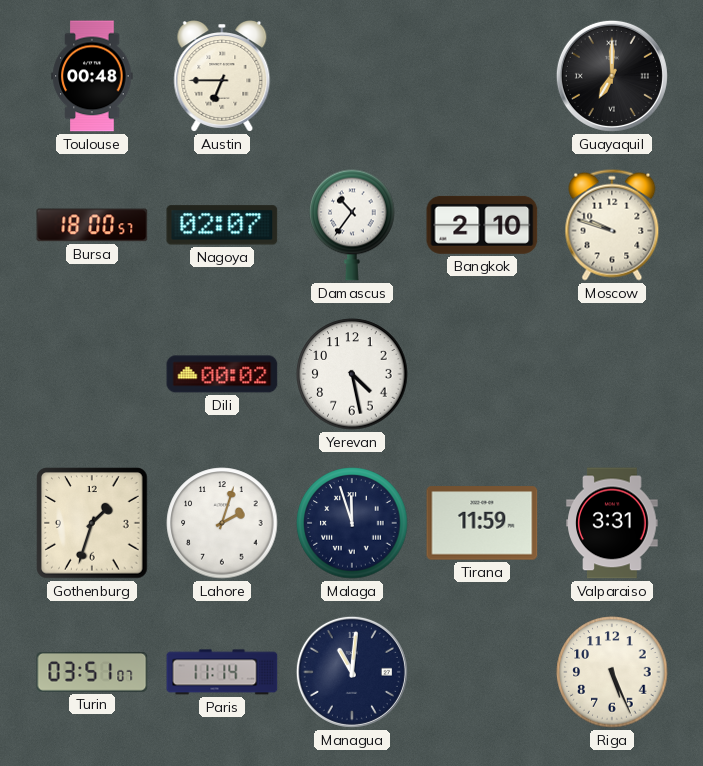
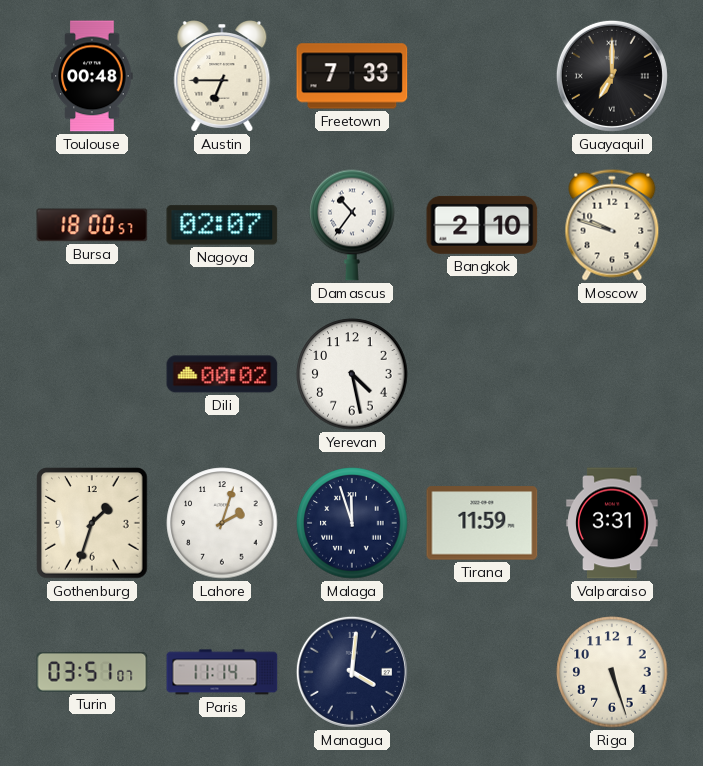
Freetown: none -> 7:33
Managua: 11:01 -> 4:01
Riga: 5:26 -> 5:27
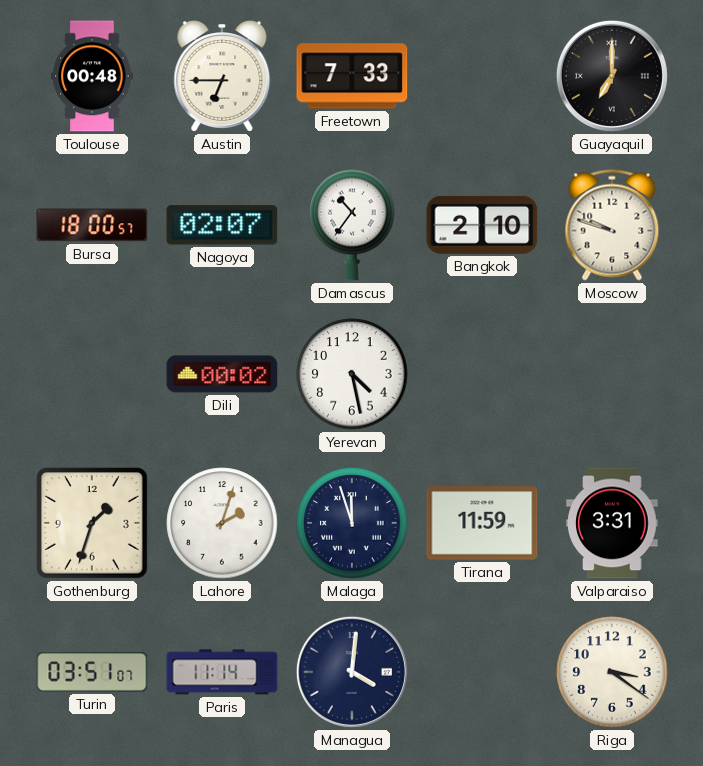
Riga: 5:27 -> 3:21
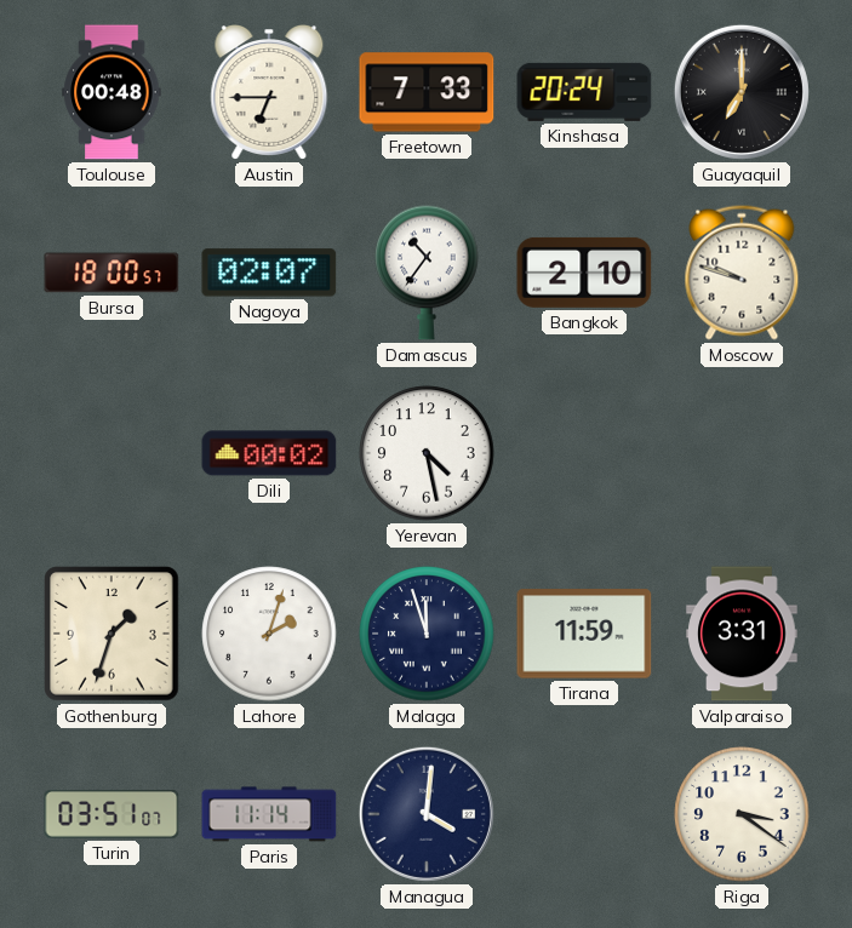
Kinshasa: none -> 20:24
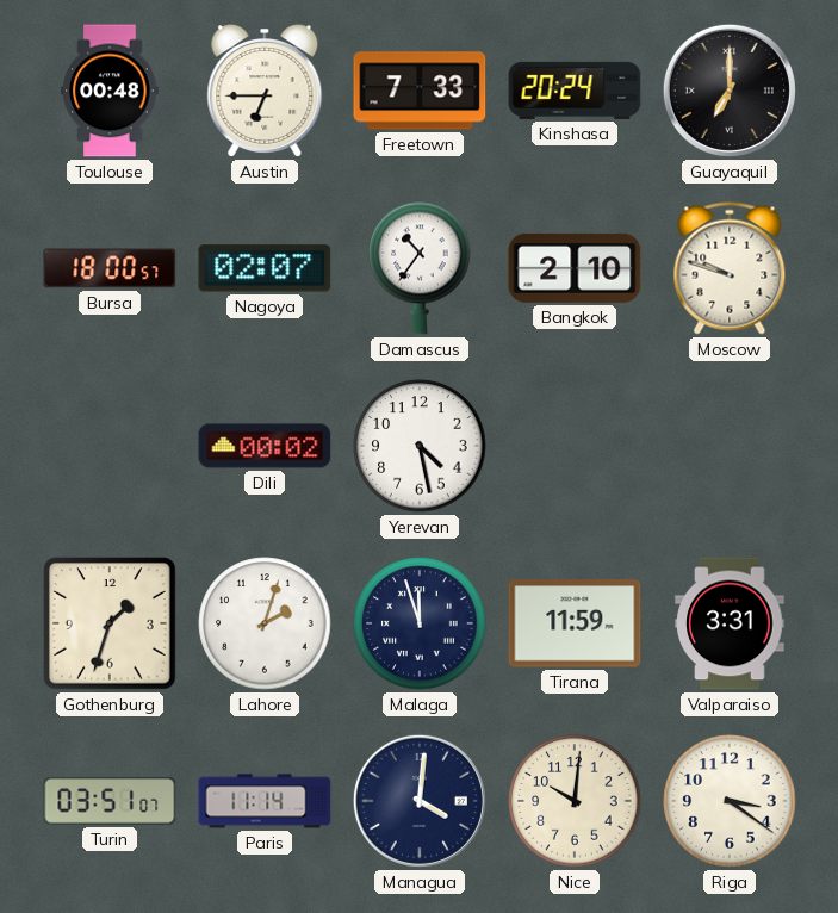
Nice: none -> 10:01
